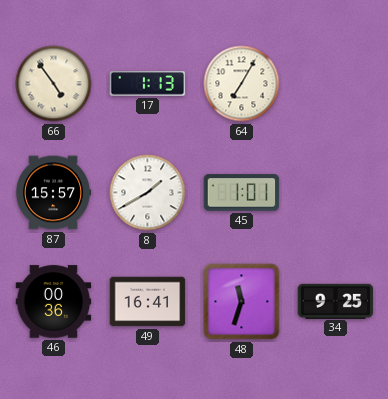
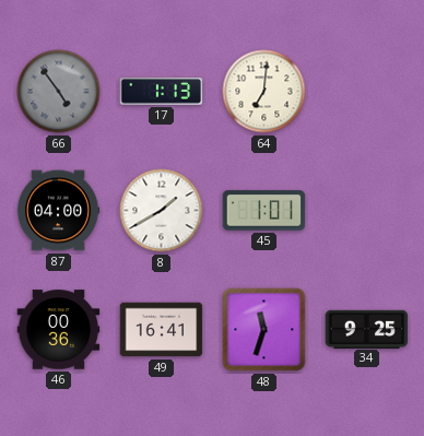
66 dial: cream -> grey
64: 7:05 -> 7:01
87: 15:57 -> 04:00
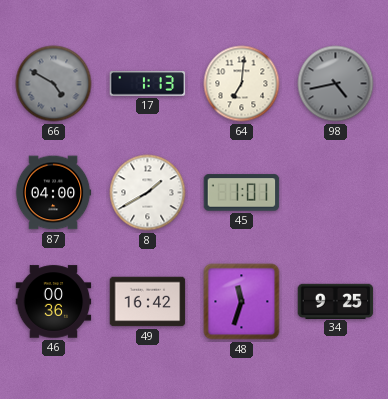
66: 4:54 -> 4:50
98: none -> 4:43
49: 16:41 -> 16:42
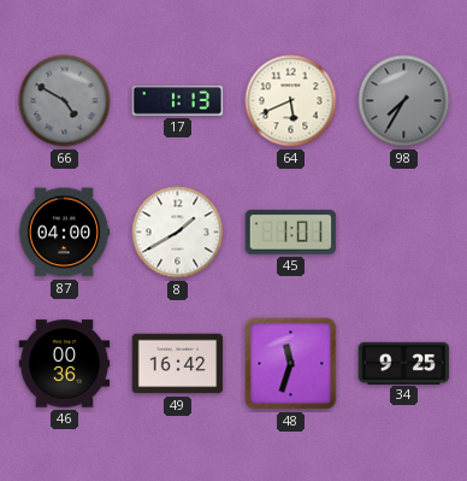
64: 7:01 -> 5:41
98: 4:43 -> 7:35
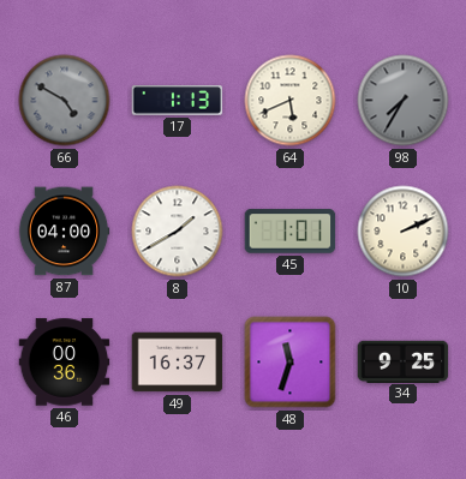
10: none -> 2:11
49: 16:42 -> 16:37
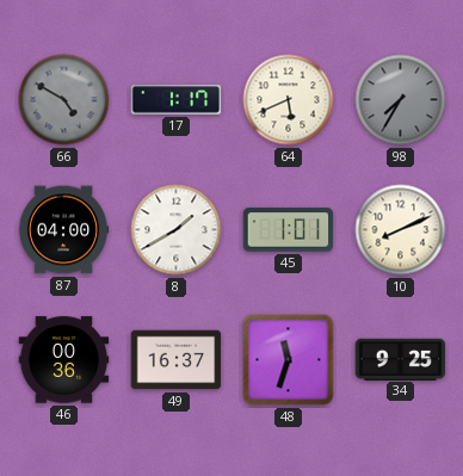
17: 1:13 -> 1:17
10: 2:11 -> 8:11
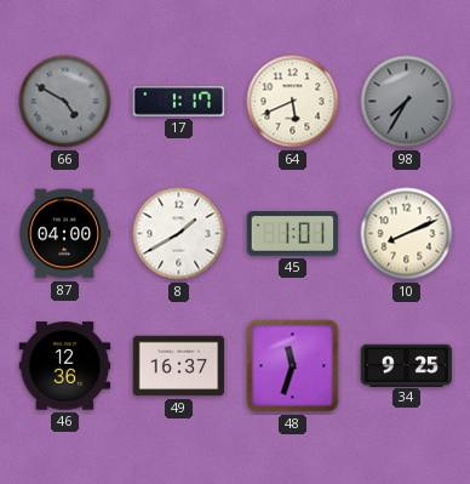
46: 00:36 -> 12:36
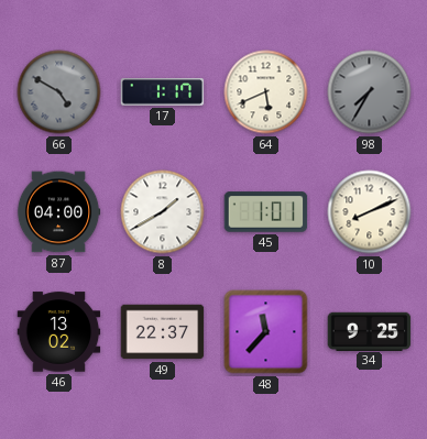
46: 12:36 -> 13:02
49: 16:37 -> 22:37
48: 11:33 -> 11:37
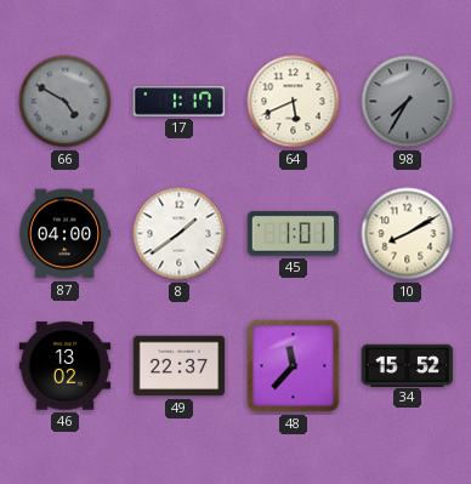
8: 1:40 -> 1:39
10: 8:11 -> 8:10
34: 9:25 -> 15:52
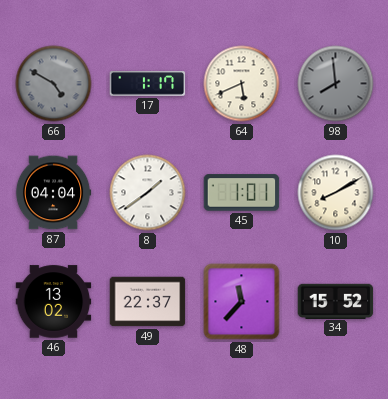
98: 7:35 -> 7:59
87: 04:00 -> 04:04
